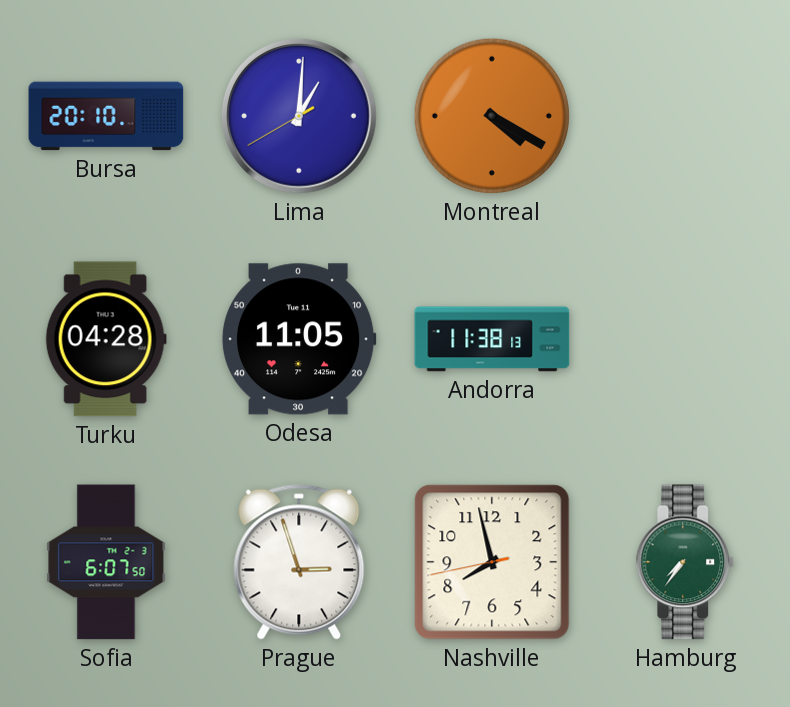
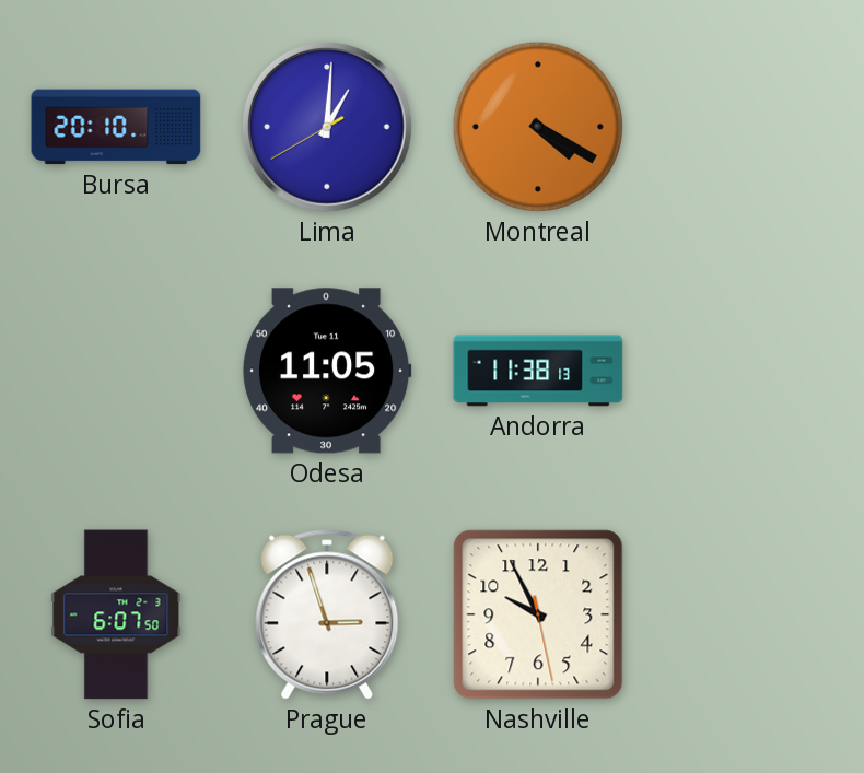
Turku: 04:28 -> none
Nashville: 7:57 -> 9:55
Hamburg: 7:36 -> none
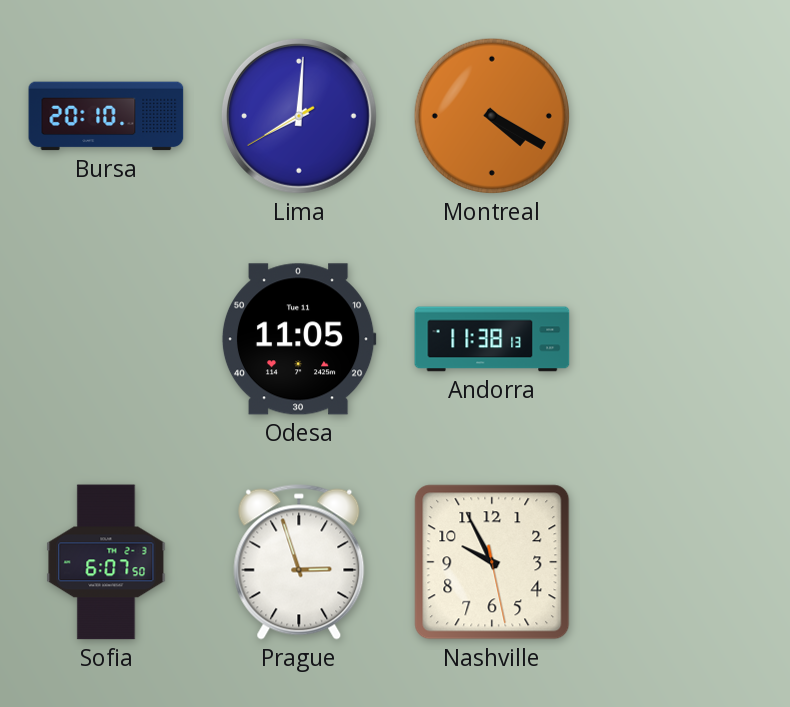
Lima: 1:00 -> 8:00
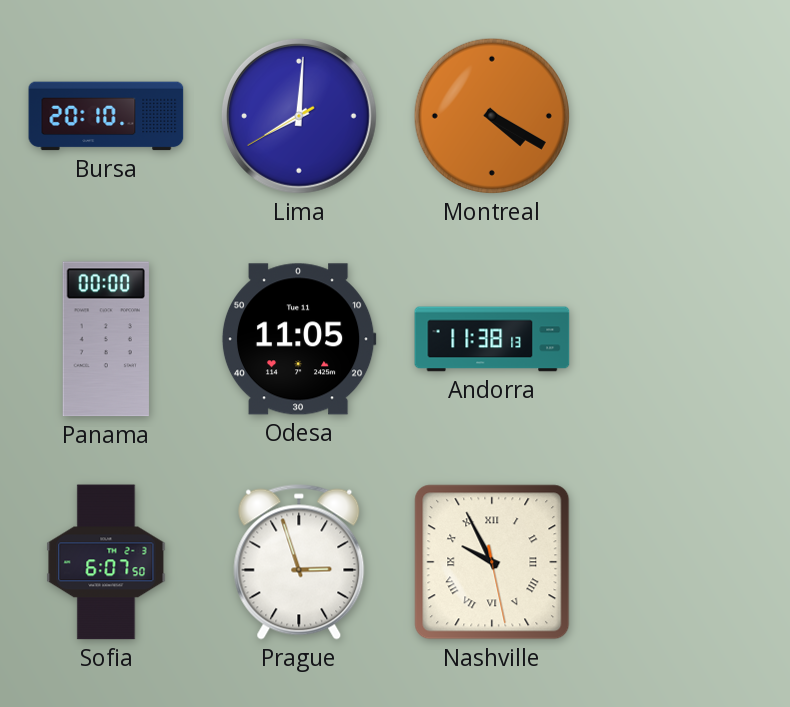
Panama: none -> 00:00
Nashville numerals: Arabic -> Roman
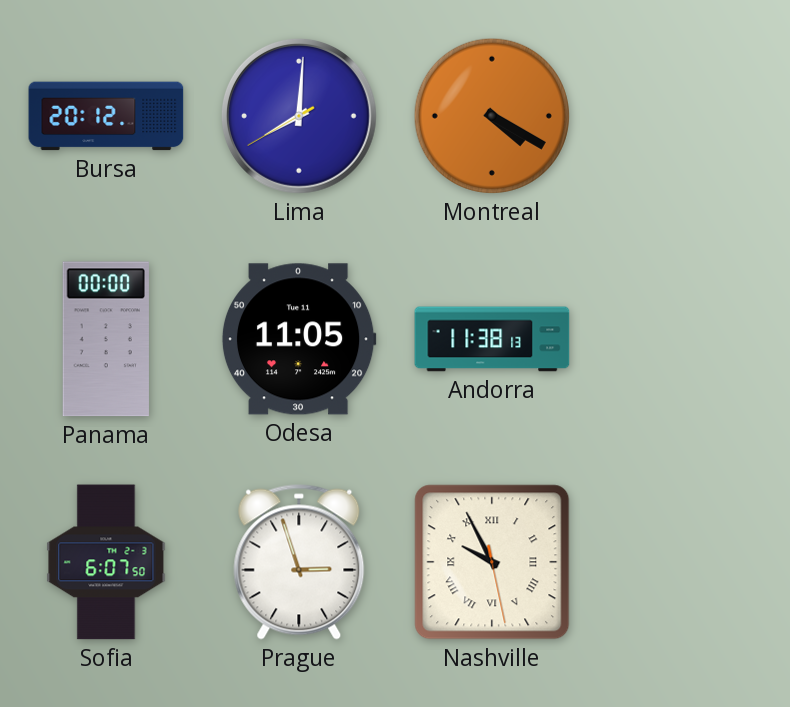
Bursa: 20:10 -> 20:12
